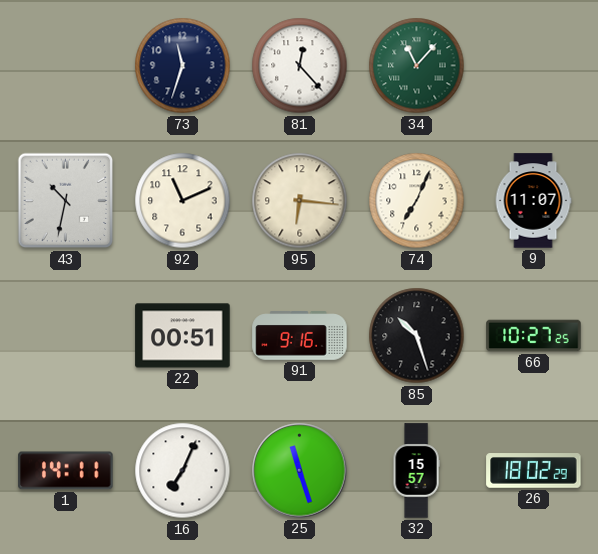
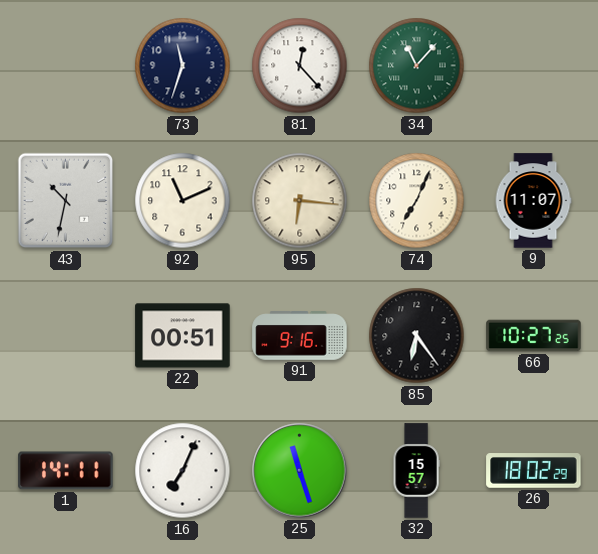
85: 10:27 -> 6:24
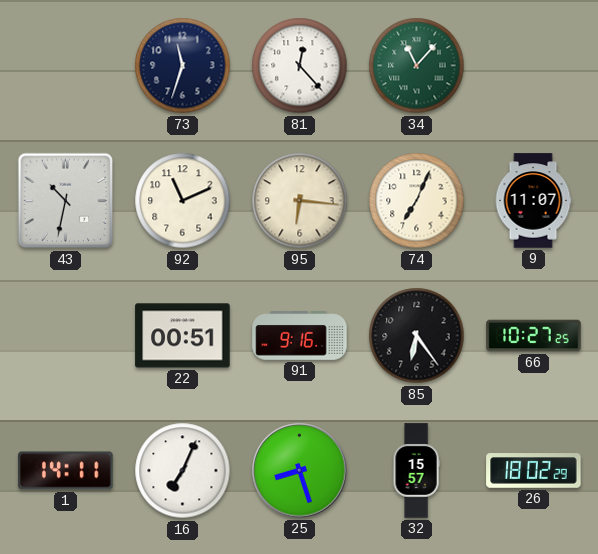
25: 11:27 -> 8:27
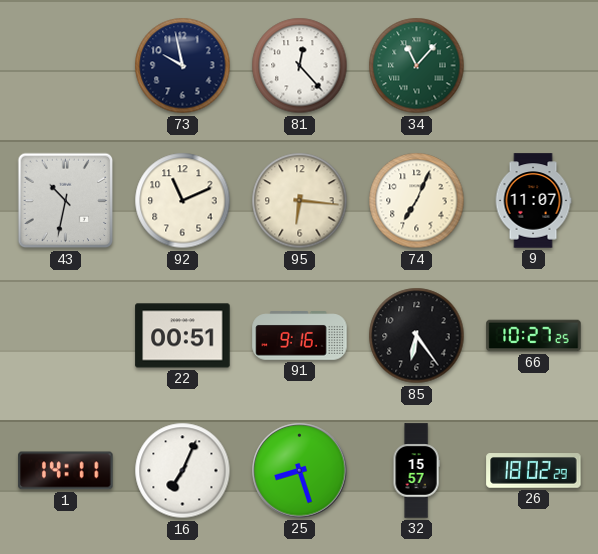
73: 11:33 -> 9:58
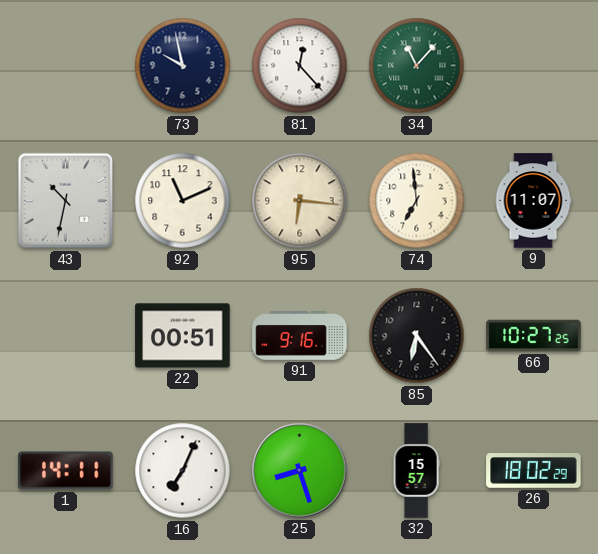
74: 7:04 -> 6:59
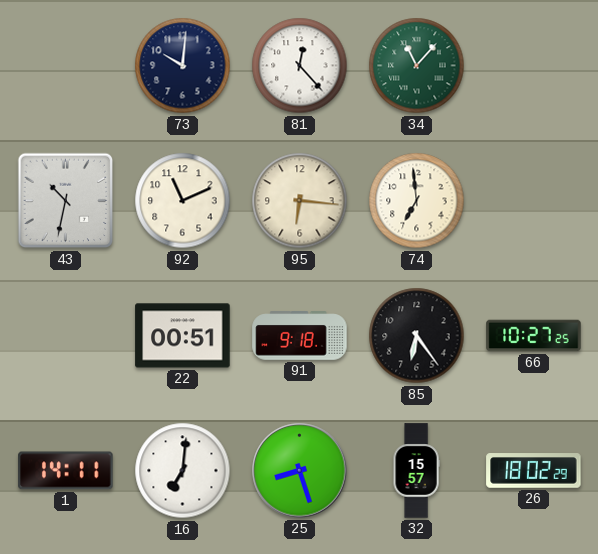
73: 9:58 -> 10:01
9: 11:07 -> none
91: 9:16 -> 9:18
16: 7:04 -> 7:01
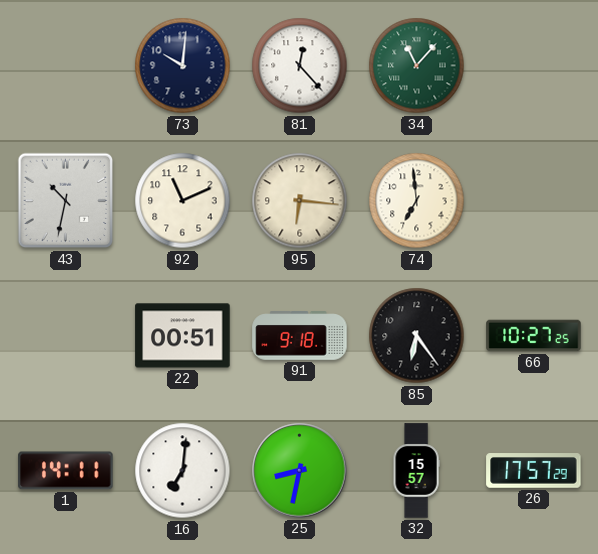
25: 8:27 -> 8:32
26: 18:02 -> 17:57
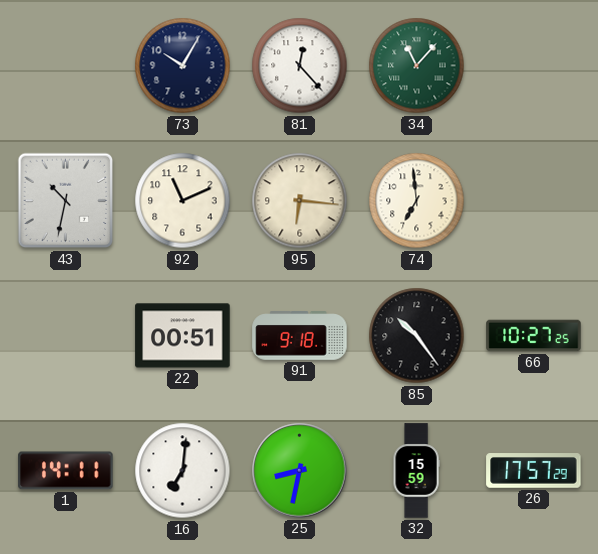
73: 10:01 -> 10:05
85: 6:24 -> 10:24
32: 15:57 -> 15:59
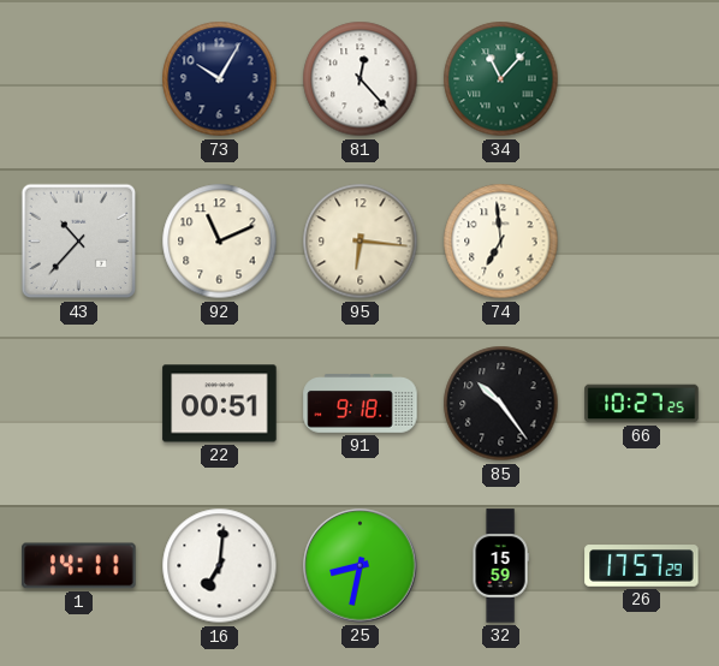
43: 10:32 -> 10:37
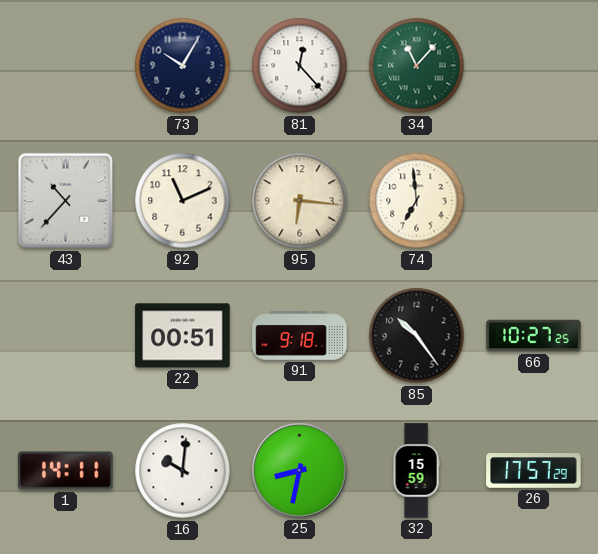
16: 7:01 -> 10:01
